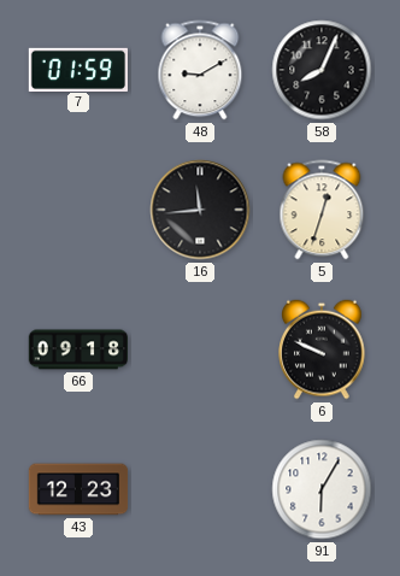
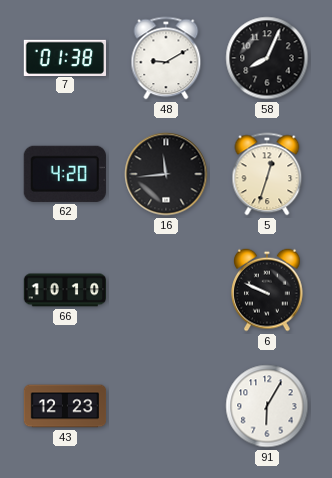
7: 01:59 -> 01:38
62: none -> 4:20
66: 09:18 -> 10:10
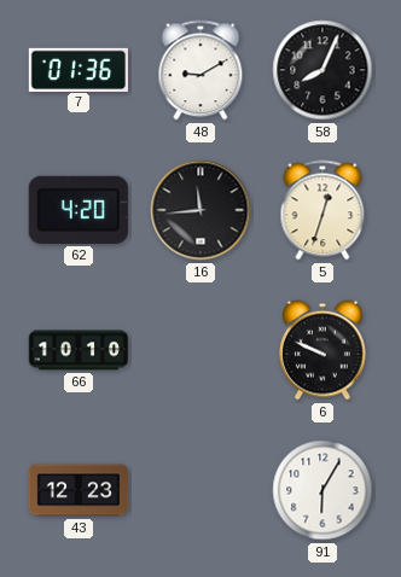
7: 01:38 -> 01:36
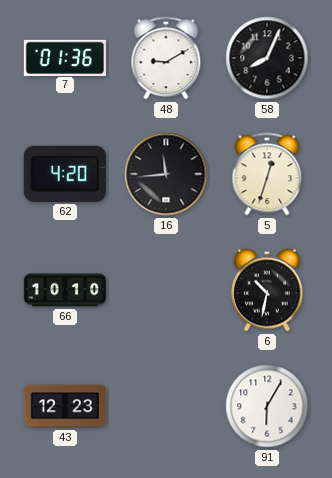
6: 9:49 -> 10:32
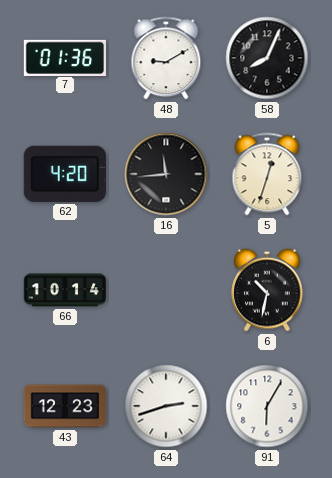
66: 10:10 -> 10:14
64: none -> 2:42
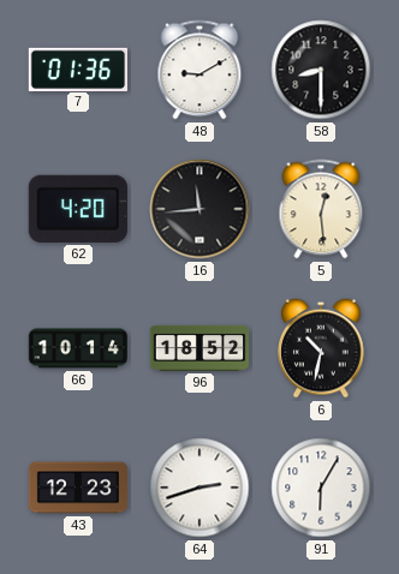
58: 8:04 -> 8:30
5: 12:33 -> 12:29
96: none -> 18:52
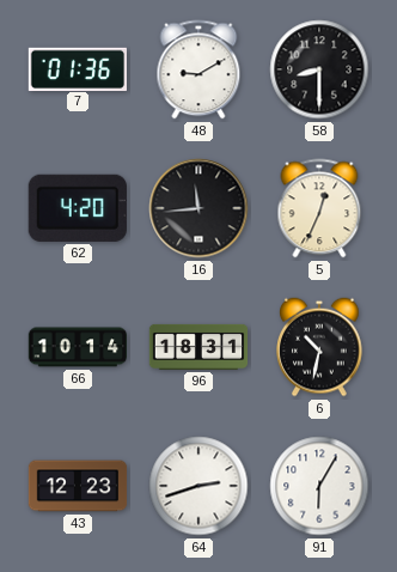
5: 12:29 -> 12:34
96: 18:52 -> 18:31
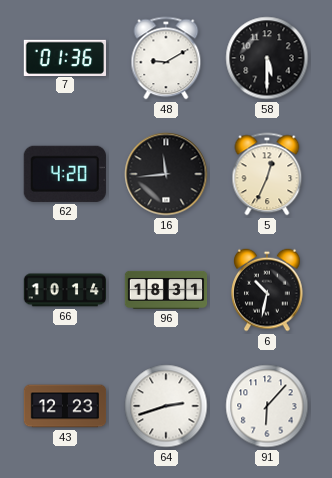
58: 8:30 -> 5:30
91: 6:05 -> 6:07
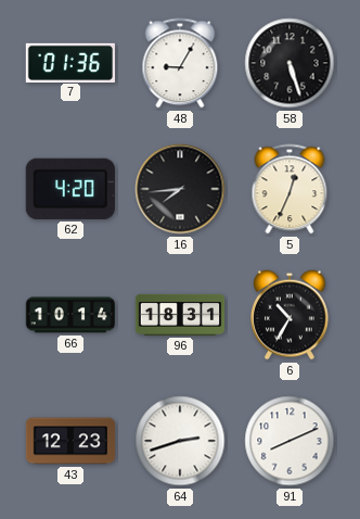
48: 9:10 -> 9:05
58: 5:30 -> 5:27
16: 11:44 -> 7:44
6: 10:32 -> 10:35
91: 6:07 -> 8:11
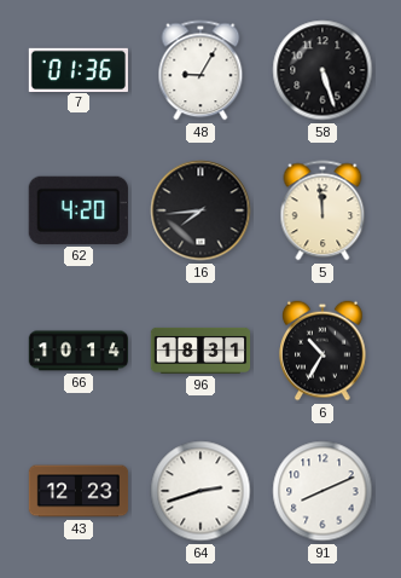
5: 12:34 -> 11:59
